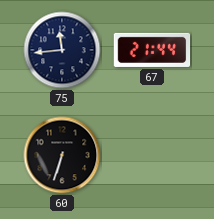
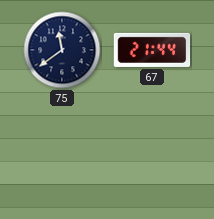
75: 11:44 -> 11:39
60: 6:33 -> none
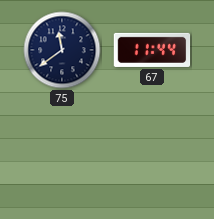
67: 21:44 -> 11:44
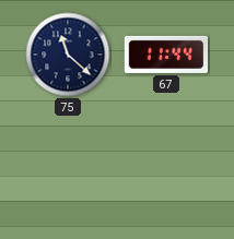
75: 11:39 -> 11:22
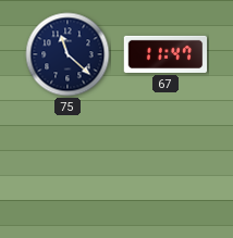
67: 11:44 -> 11:47
